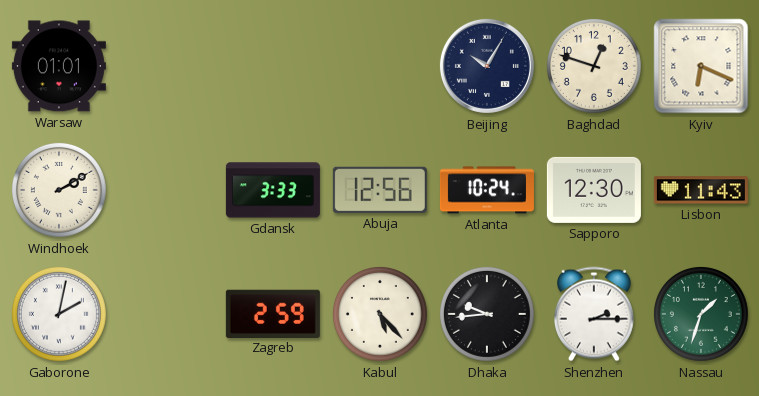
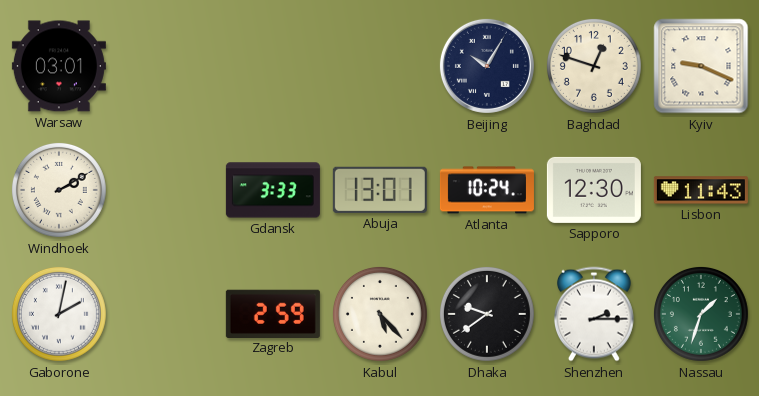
Warsaw: 01:01 -> 03:01
Kyiv: 6:19 -> 9:19
Abuja: 12:56 -> 13:01
Dhaka: 9:44 -> 9:39
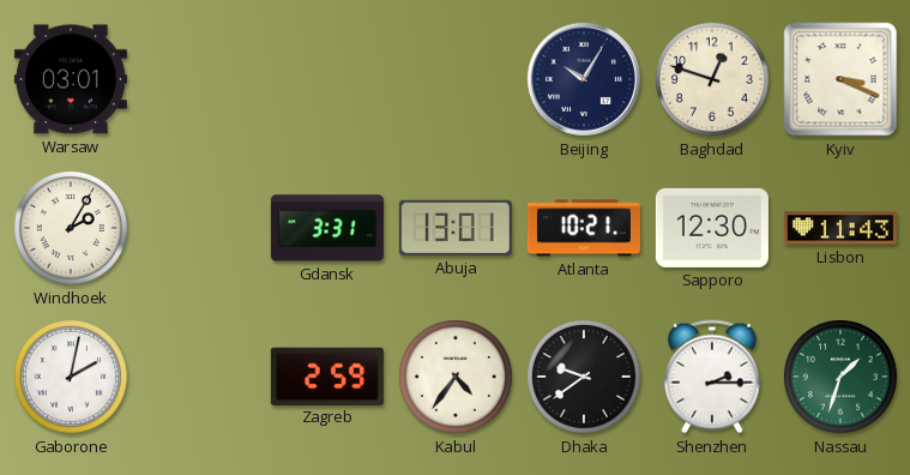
Kyiv: 9:19 -> 3:19
Windhoek: 2:10 -> 2:05
Gdansk: 3:33 -> 3:31
Atlanta: 10:24 -> 10:21
Kabul: 5:23 -> 4:36
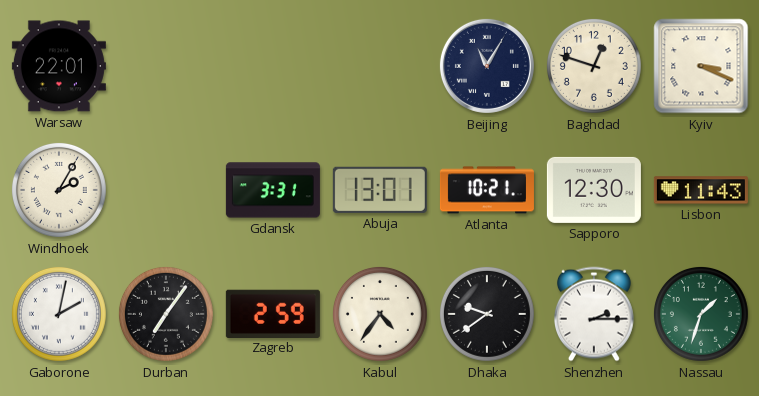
Warsaw: 03:01 -> 22:01
Beijing: 10:05 -> 11:05
Durban: none -> 7:06
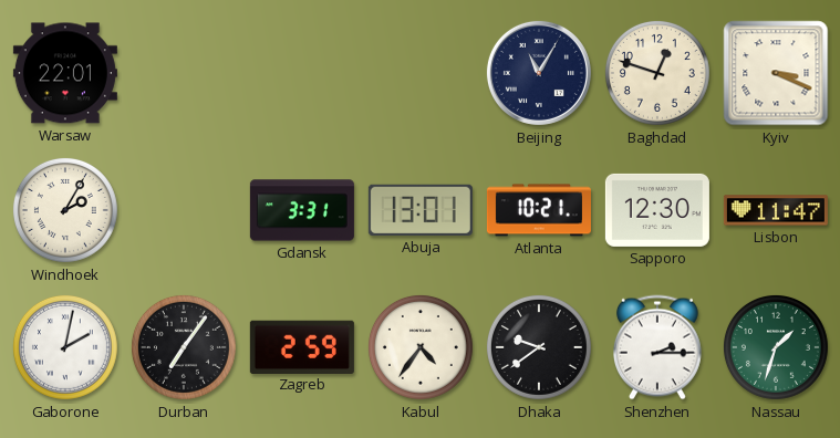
Lisbon: 11:43 -> 11:47
